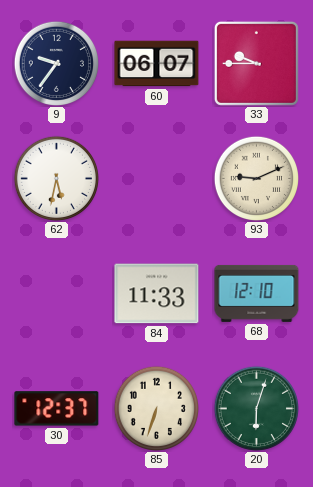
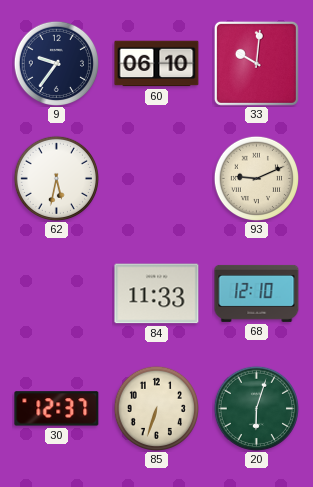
60: 06:07 -> 06:10
33: 9:45 -> 10:01
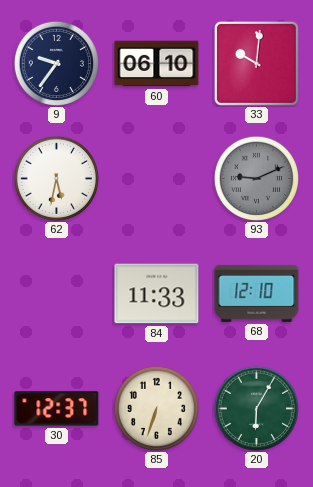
93 dial: cream -> grey
20: 6:03 -> 6:05
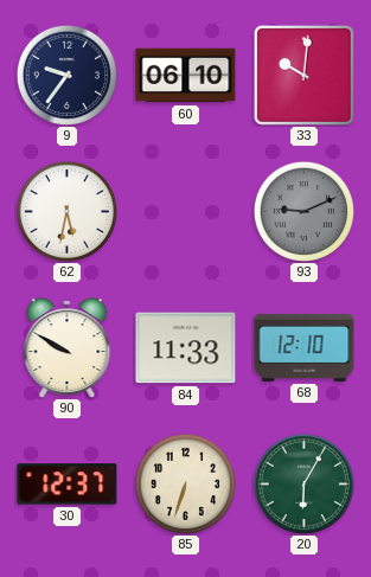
90: none -> 9:50
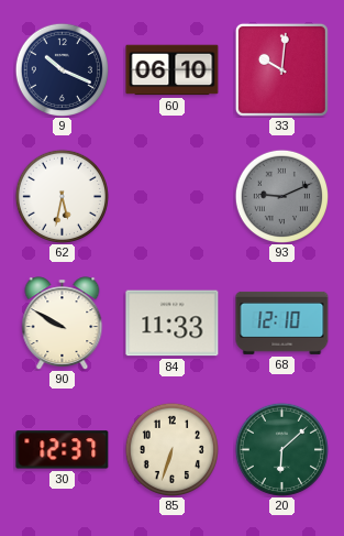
9: 9:36 -> 10:19
20: 6:05 -> 6:08
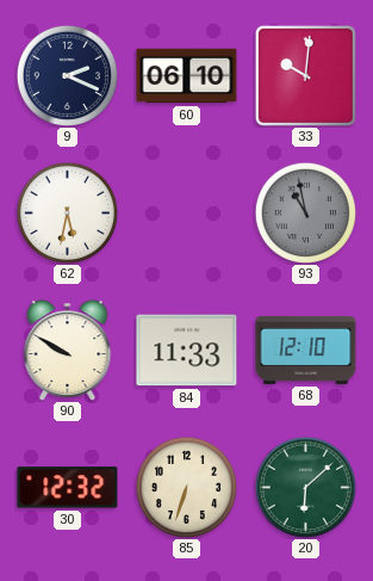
9: 10:19 -> 2:19
93: 9:11 -> 10:58
30: 12:37 -> 12:32
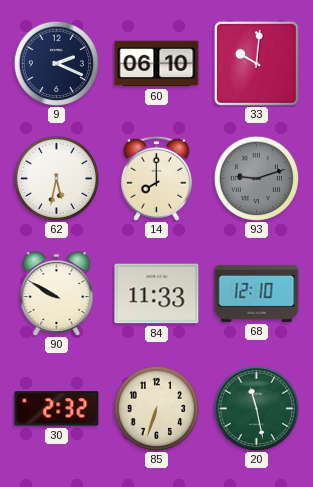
14: none -> 8:00
93: 10:58 -> 9:12
30: 12:32 -> 2:32
20: 6:08 -> 11:28
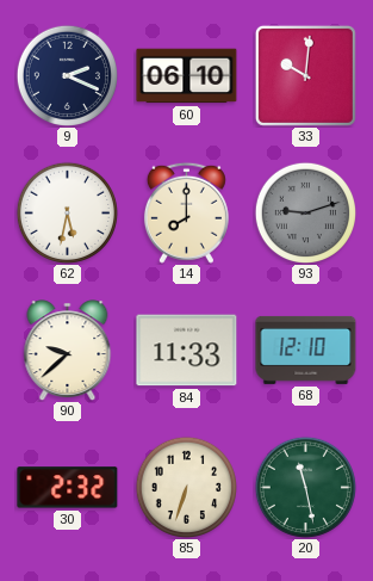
90: 9:50 -> 9:38
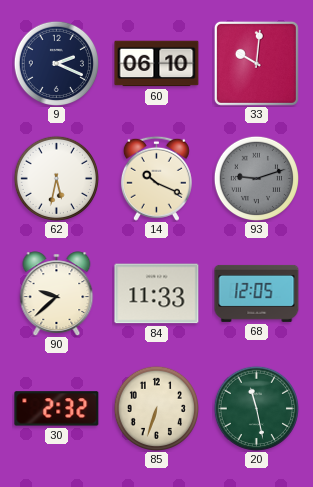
14: 8:00 -> 10:19
68: 12:10 -> 12:05
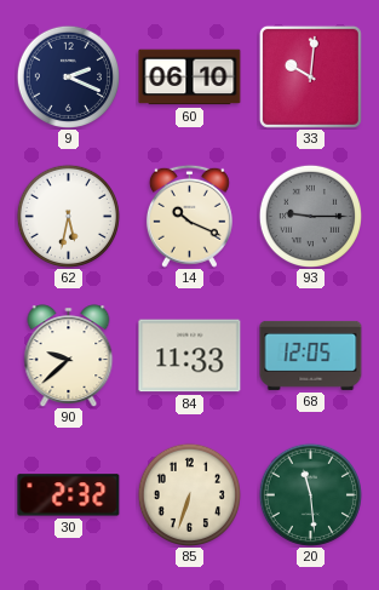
93: 9:12 -> 9:15
20: 11:28 -> 11:29
